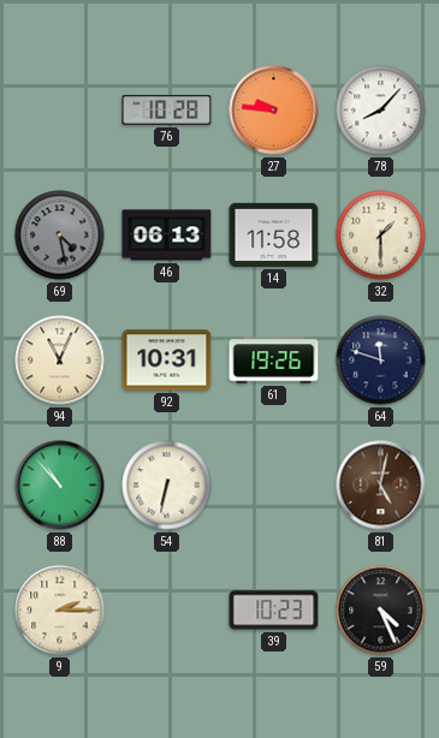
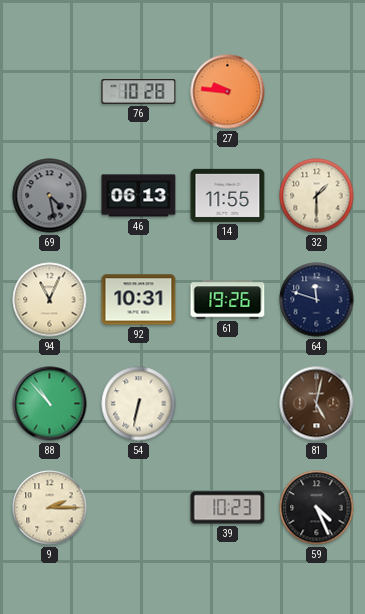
78: 8:07 -> none
14: 11:58 -> 11:55
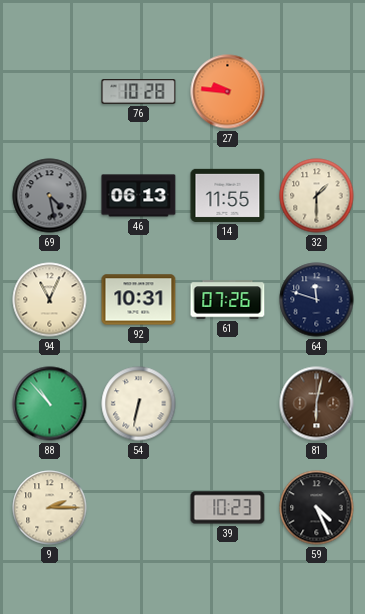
61: 19:26 -> 07:26
81: 5:02 -> 6:02
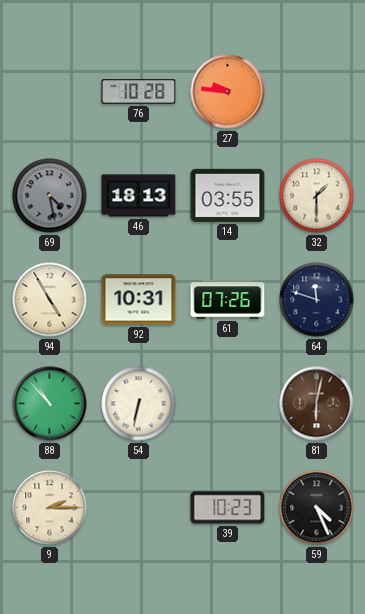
46: 06:13 -> 18:13
14: 11:55 -> 03:55
94: 11:04 -> 4:55
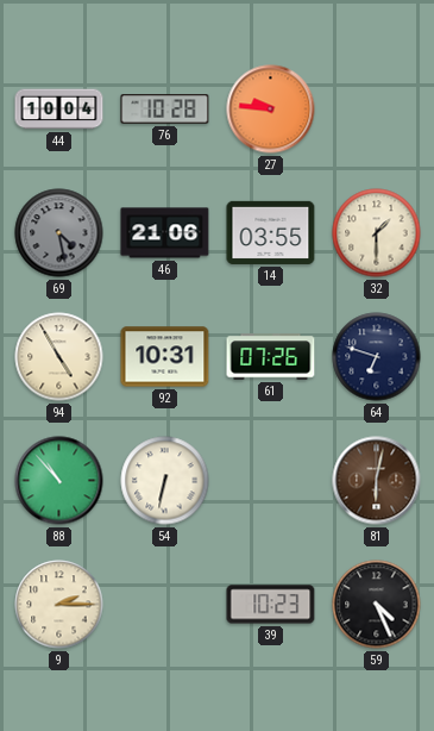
44: none -> 10:04
46: 18:13 -> 21:06
64: 11:48 -> 6:48
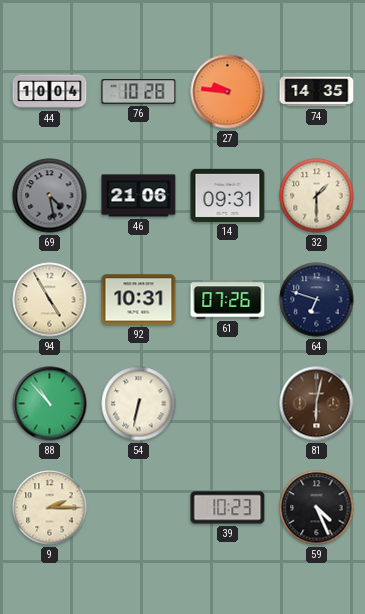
74: none -> 14:35
14: 03:55 -> 09:31
